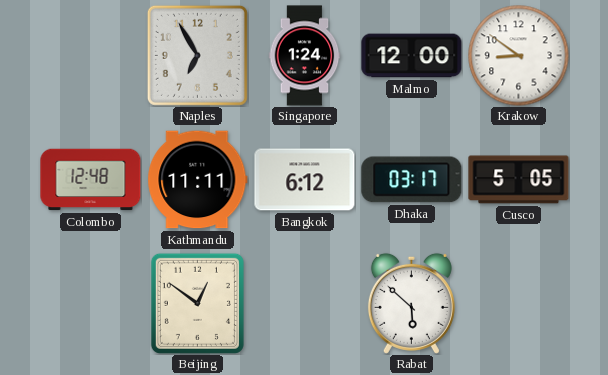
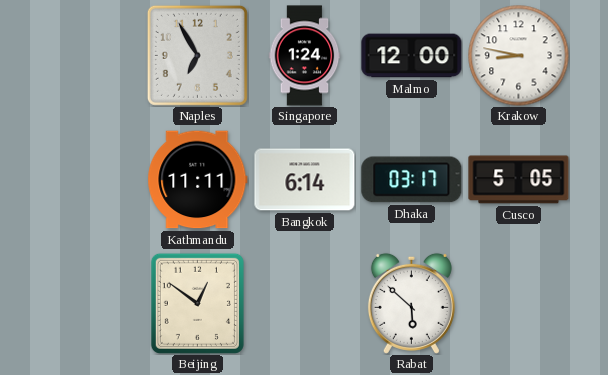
Krakow: 8:51 -> 8:47
Colombo: 12:48 -> none
Bangkok: 6:12 -> 6:14
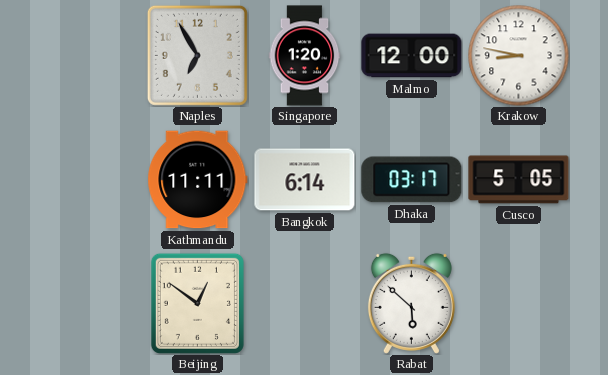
Singapore: 1:24 -> 1:20
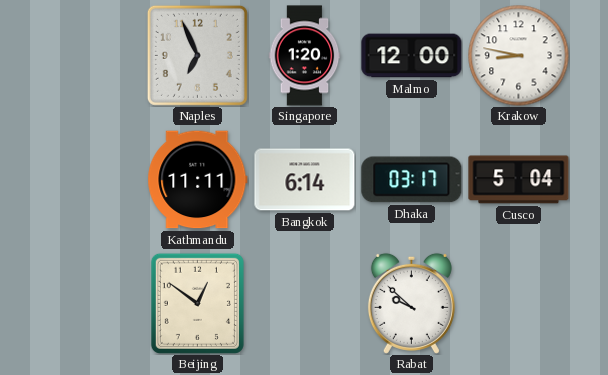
Naples: 6:55 -> 6:56
Cusco: 5:05 -> 5:04
Rabat: 5:52 -> 9:52
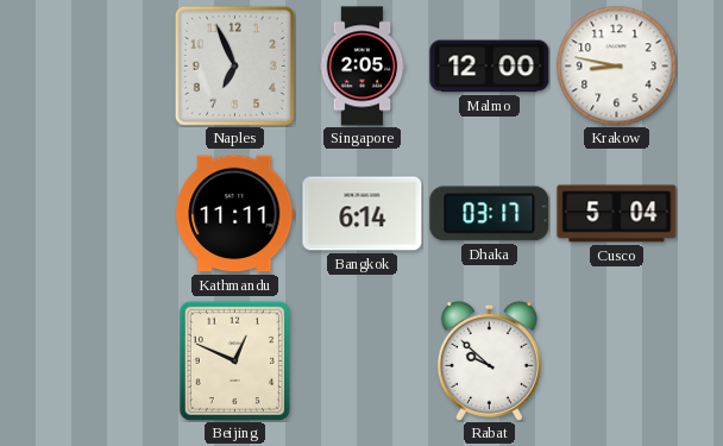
Singapore: 1:20 -> 2:05
Beijing: 12:51 -> 12:49
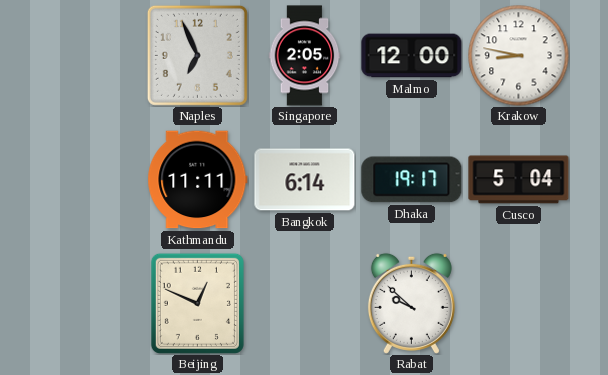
Dhaka: 03:17 -> 19:17
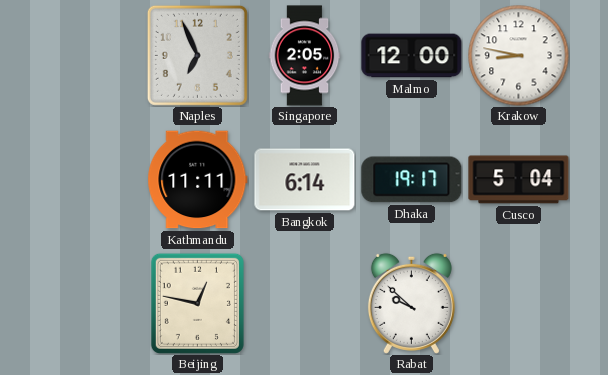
Beijing: 12:49 -> 12:47
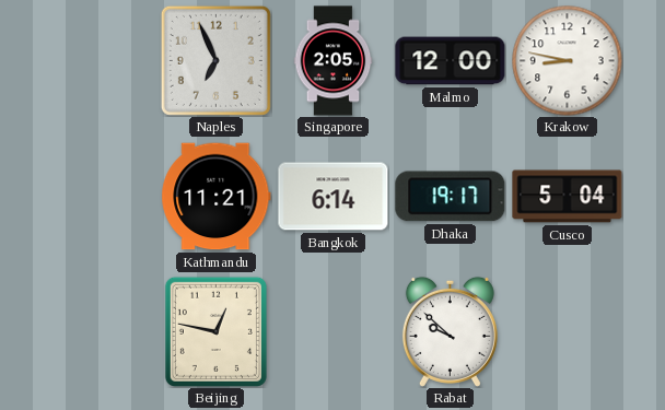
Kathmandu: 11:11 -> 11:21
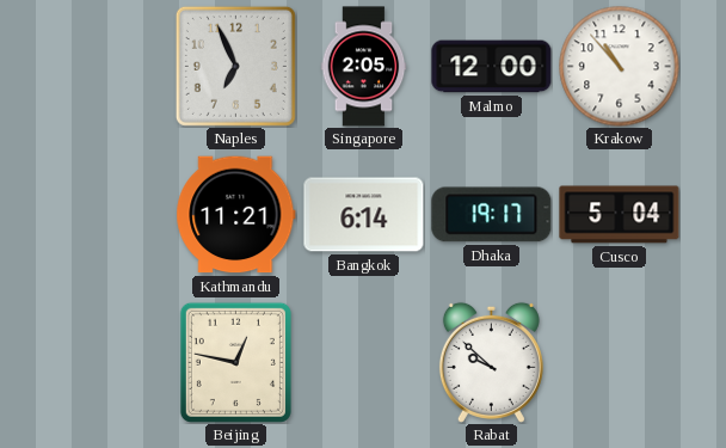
Krakow: 8:47 -> 10:53
